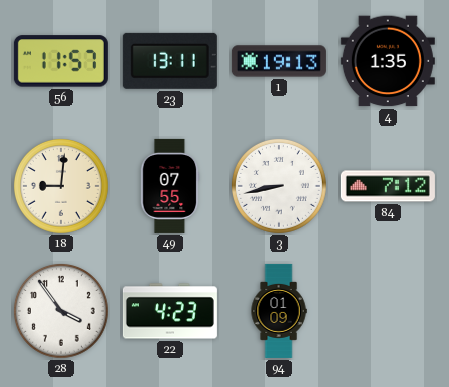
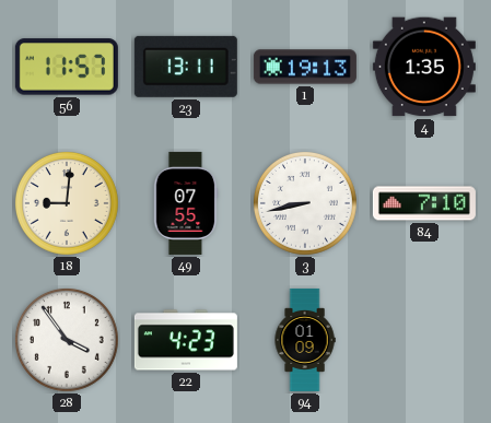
84: 7:12 -> 7:10
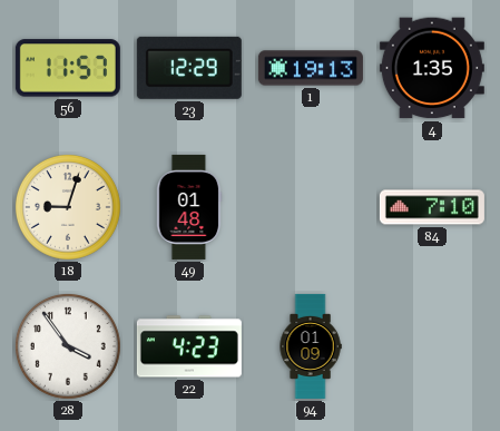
23: 13:11 -> 12:29
18: 9:01 -> 9:03
49: 07:55 -> 01:48
3: 8:43 -> none
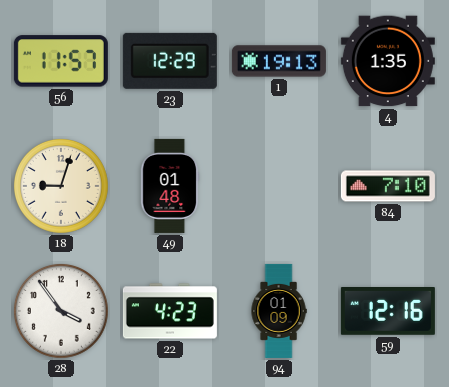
59: none -> 12:16
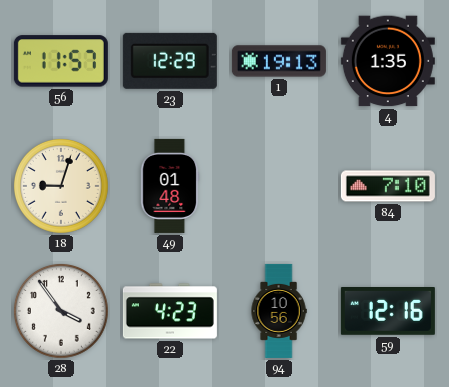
94: 01:09 -> 10:56
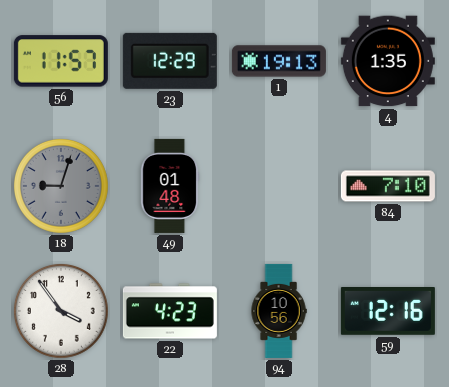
18 dial: cream -> grey
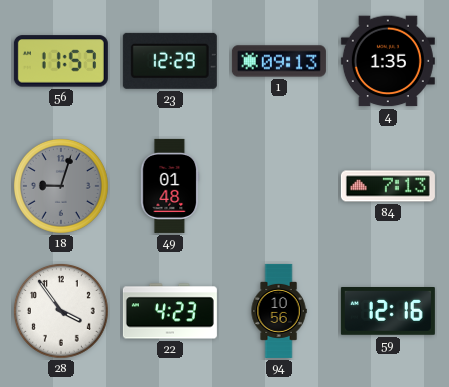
1: 19:13 -> 09:13
84: 7:10 -> 7:13
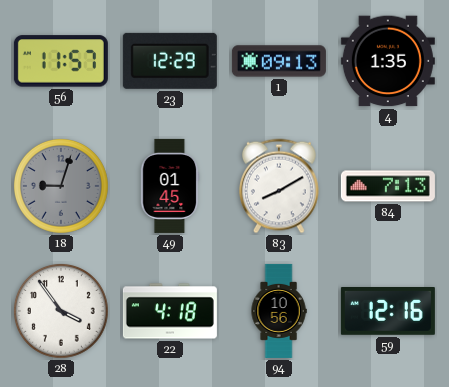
49: 01:48 -> 01:45
83: none -> 8:10
22: 4:23 -> 4:18
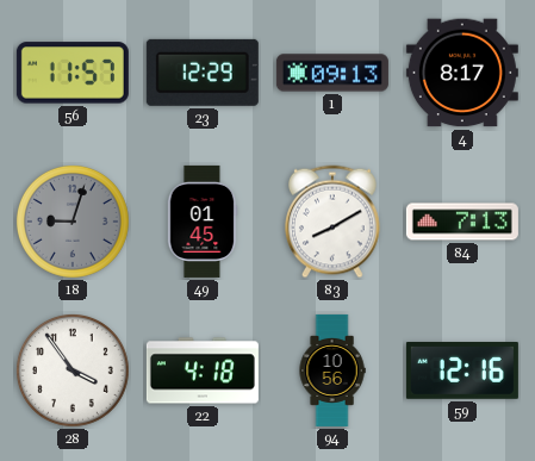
4: 1:35 -> 8:17
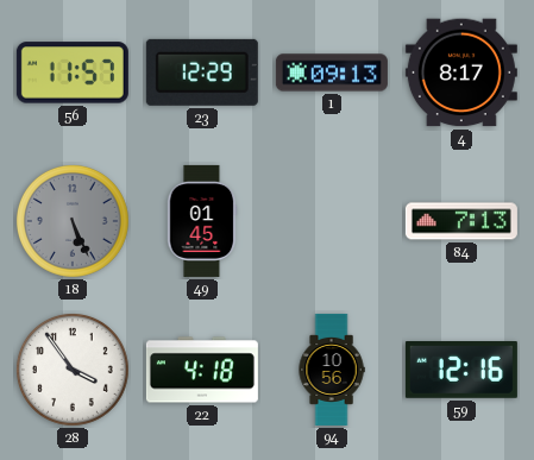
18: 9:03 -> 5:26
83: 8:10 -> none
